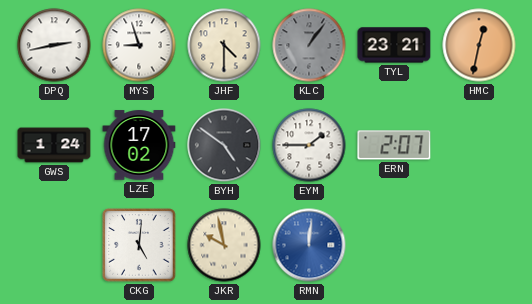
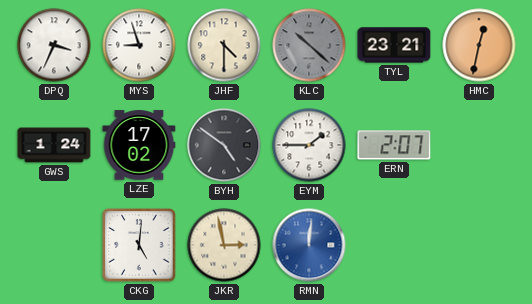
DPQ: 2:43 -> 3:34
KLC: 1:06 -> 10:22
JKR: 9:58 -> 2:58
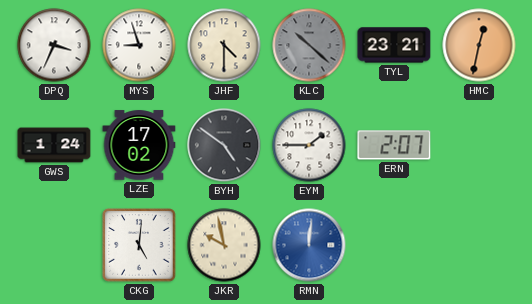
JKR: 2:58 -> 9:58
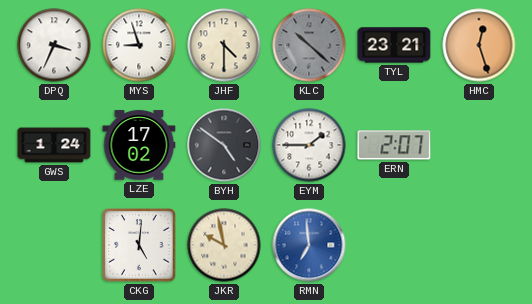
HMC: 12:32 -> 12:27
RMN: 12:01 -> 6:59
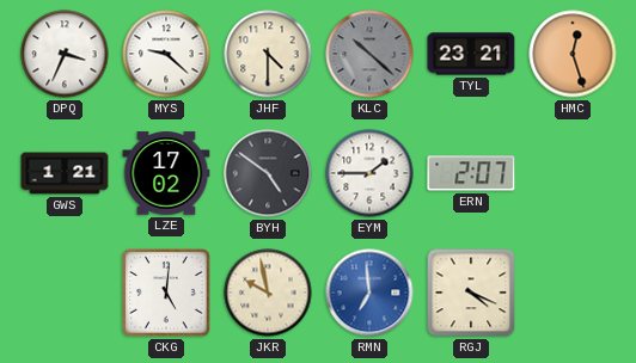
MYS: 8:57 -> 9:22
GWS: 1:24 -> 1:21
RGJ: none -> 4:19
